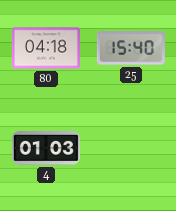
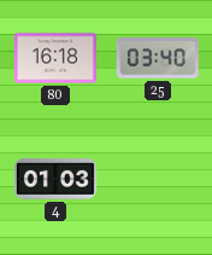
80: 04:18 -> 16:18
25: 15:40 -> 03:40
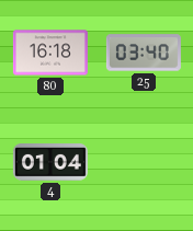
4: 01:03 -> 01:04
